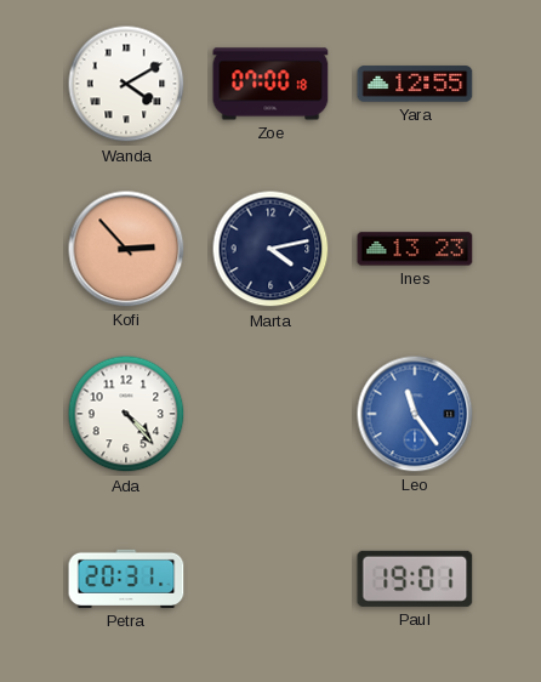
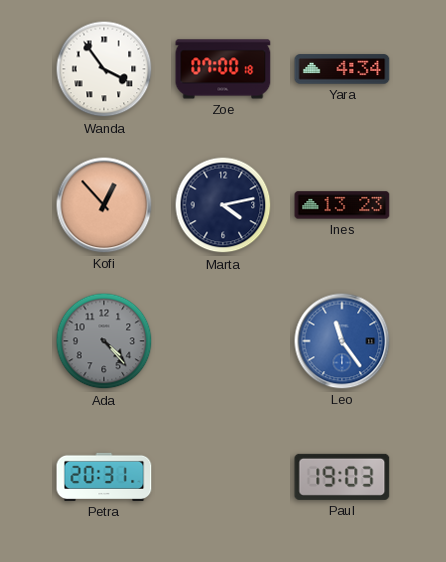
Wanda: 4:10 -> 3:54
Yara: 12:55 -> 4:34
Kofi: 2:53 -> 12:53
Ada dial: white -> grey
Paul: 19:01 -> 19:03
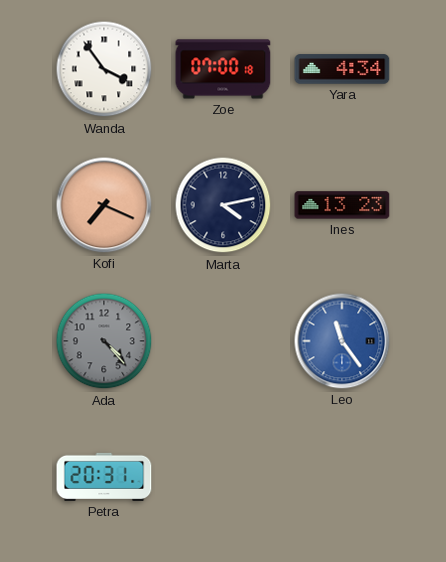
Kofi: 12:53 -> 7:19
Paul: 19:03 -> none
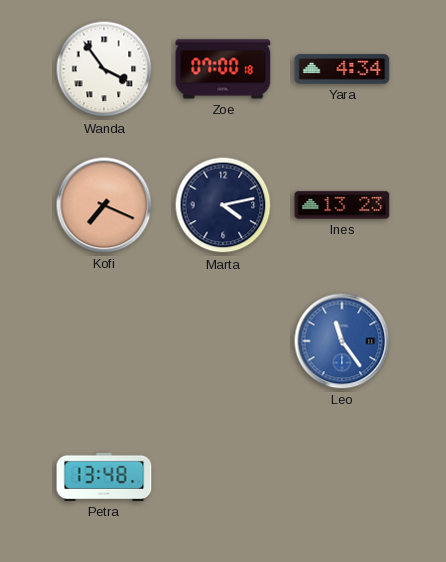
Ada: 4:23 -> none
Petra: 20:31 -> 13:48
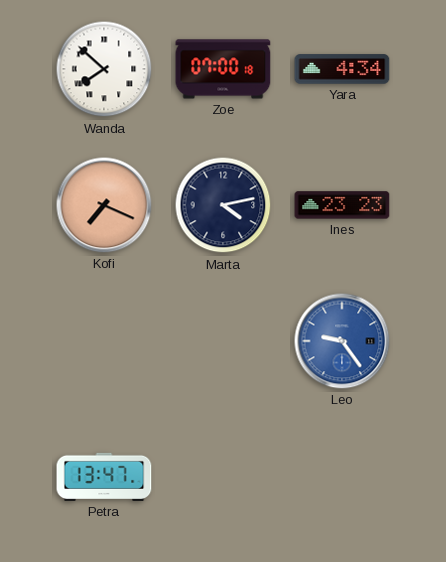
Wanda: 3:54 -> 7:52
Ines: 13:23 -> 23:23
Leo: 11:24 -> 9:24
Petra: 13:48 -> 13:47
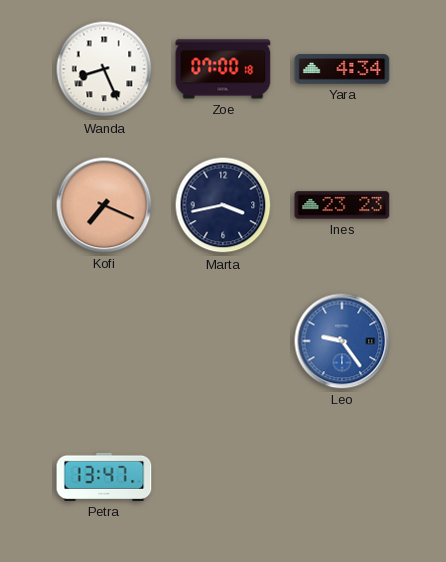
Wanda: 7:52 -> 8:26
Marta: 4:13 -> 3:43
